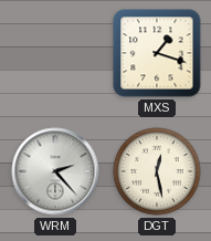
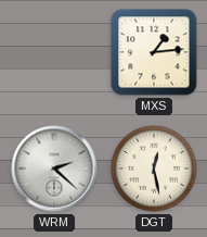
MXS: 1:18 -> 1:14
WRM: 2:23 -> 2:22
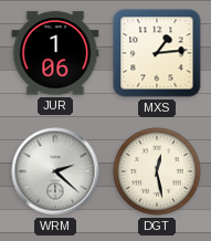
JUR: none -> 1:06
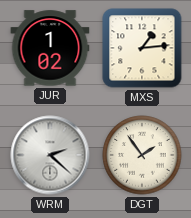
JUR: 1:06 -> 1:02
DGT: 12:28 -> 1:54
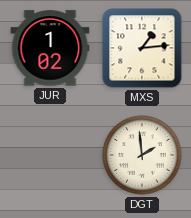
WRM: 2:22 -> none
DGT: 1:54 -> 1:59
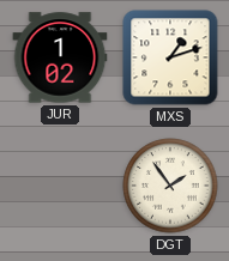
MXS: 1:14 -> 1:12
DGT: 1:59 -> 1:54
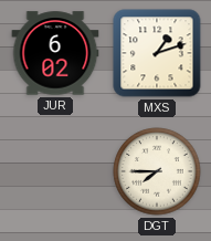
JUR: 1:02 -> 6:02
DGT: 1:54 -> 7:45
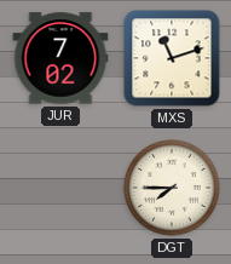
JUR: 6:02 -> 7:02
MXS: 1:12 -> 11:12
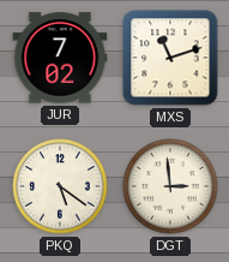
PKQ: none -> 5:21
DGT: 7:45 -> 2:59
